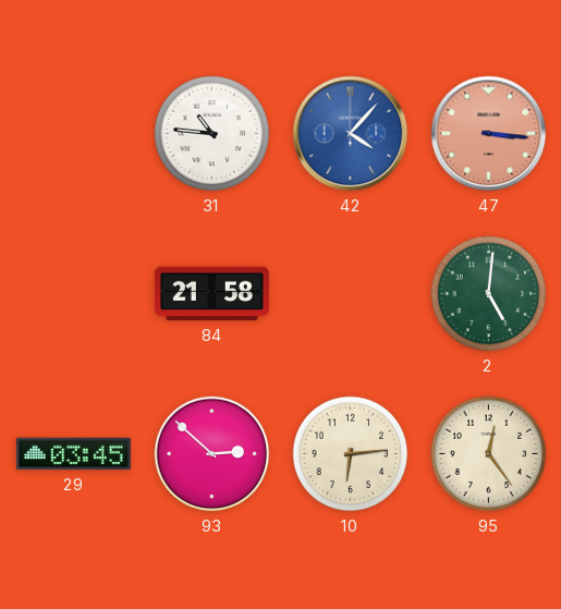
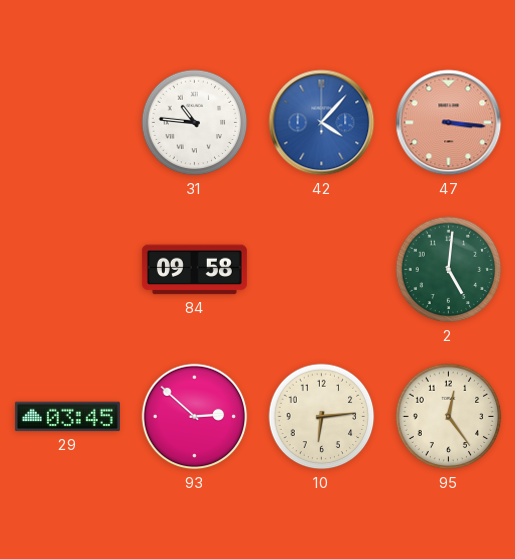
84: 21:58 -> 09:58
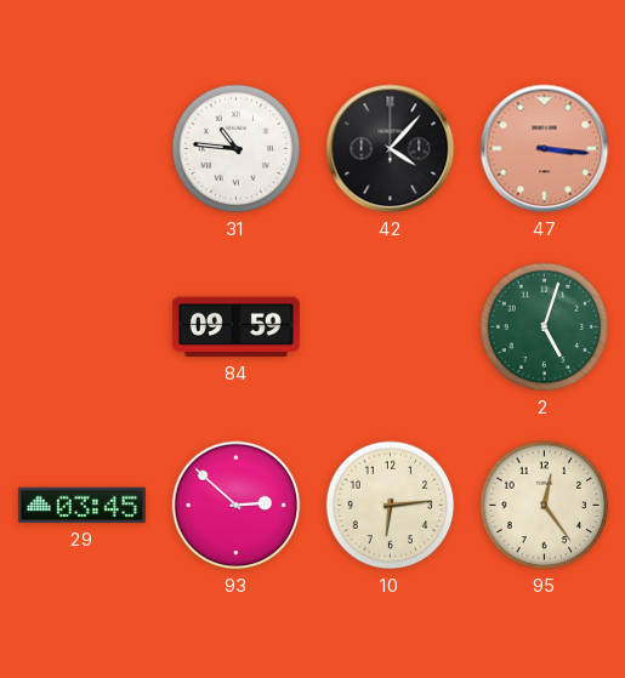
42 dial: blue -> black
84: 09:58 -> 09:59
2: 5:01 -> 5:03
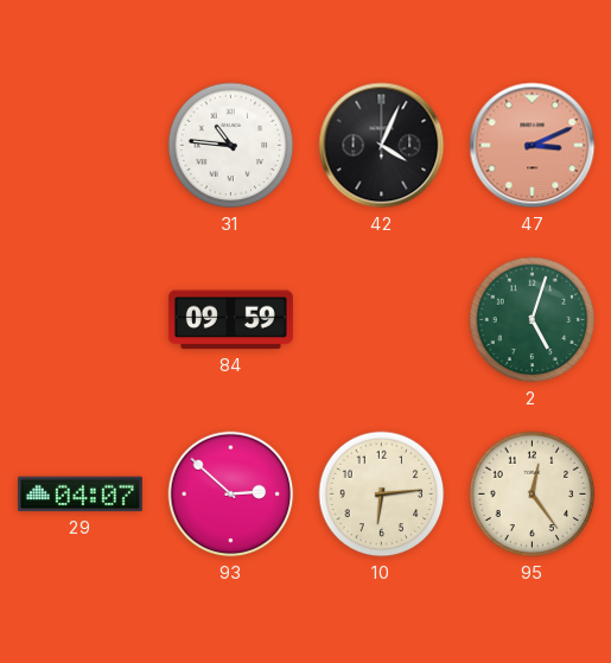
42: 4:07 -> 4:04
47: 3:16 -> 3:11
29: 03:45 -> 04:07
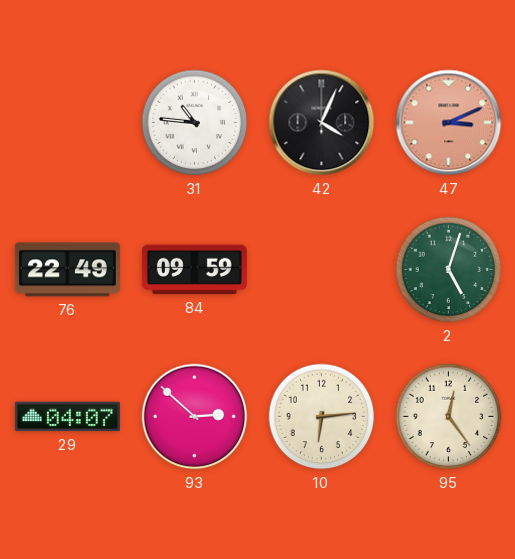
76: none -> 22:49
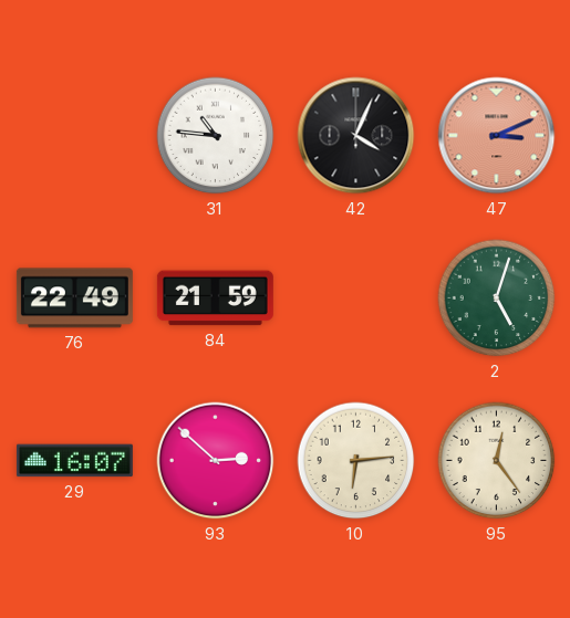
84: 09:59 -> 21:59
29: 04:07 -> 16:07
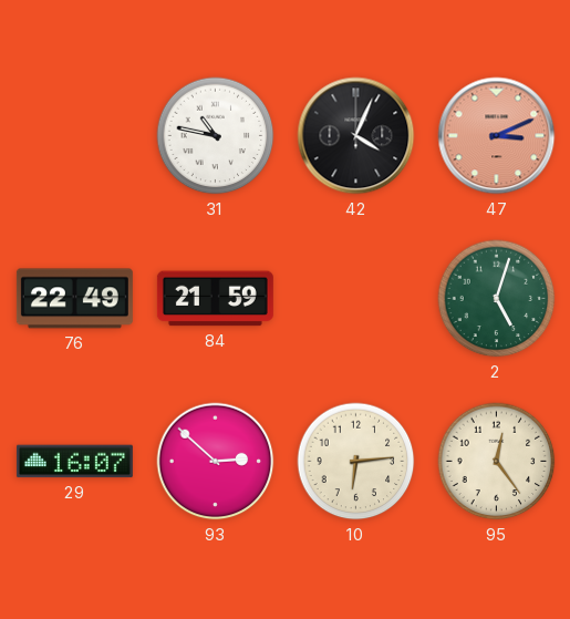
31: 10:46 -> 10:47
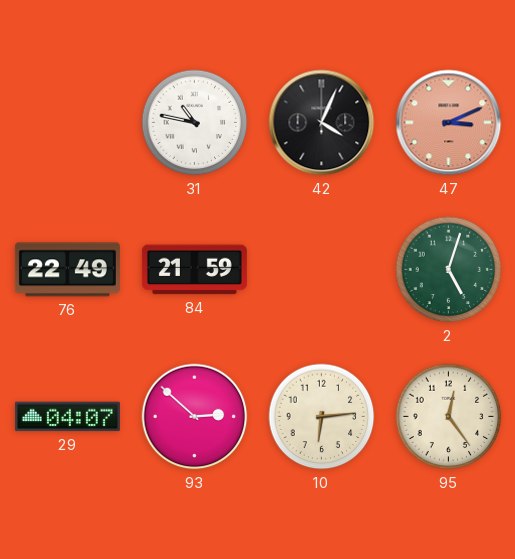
29: 16:07 -> 04:07
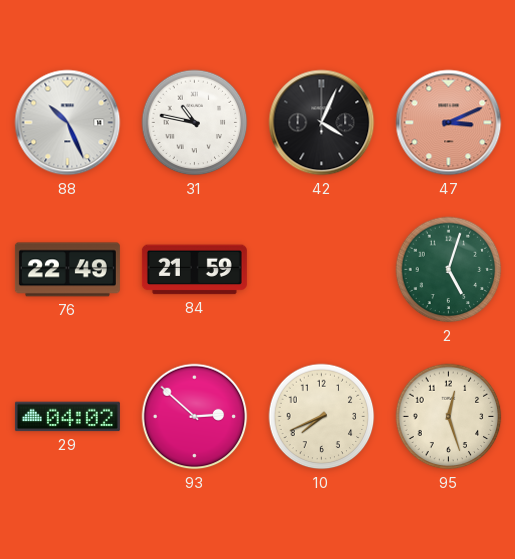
88: none -> 10:26
29: 04:07 -> 04:02
10: 6:14 -> 7:41
95: 12:24 -> 12:27
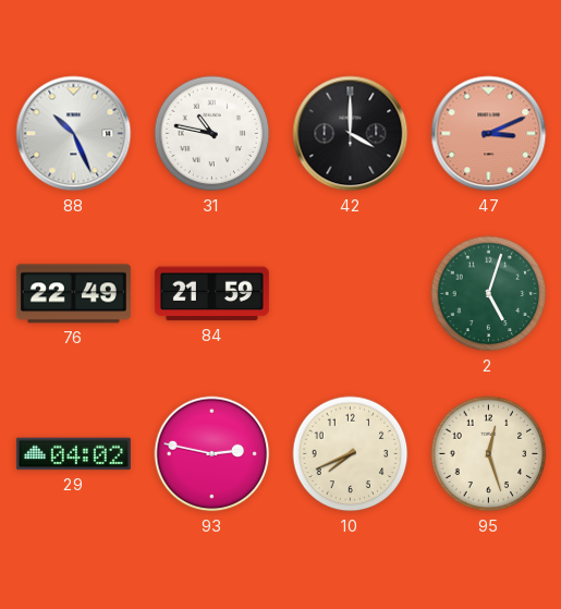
42: 4:04 -> 4:00
93: 2:52 -> 2:47
